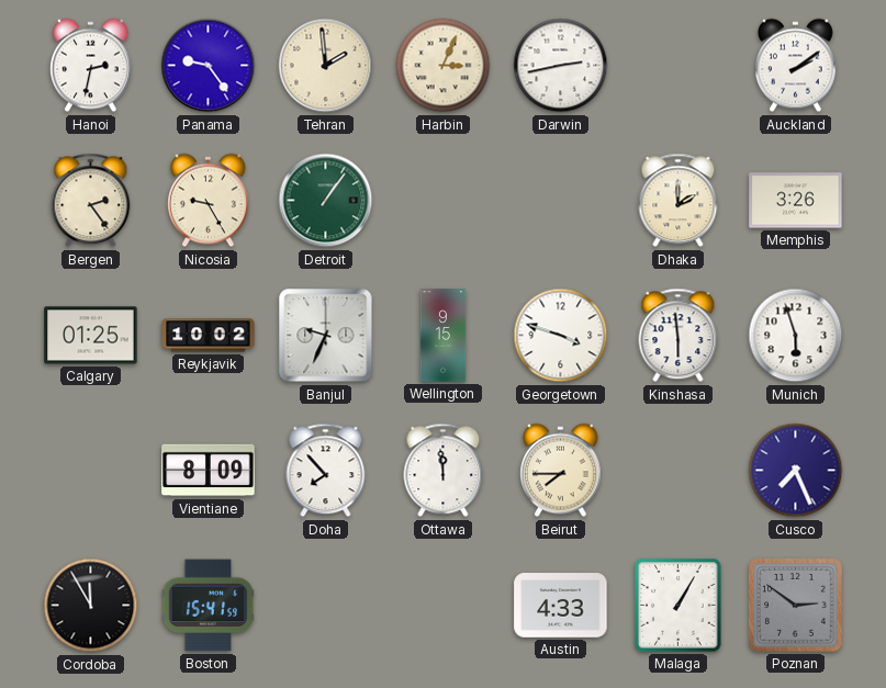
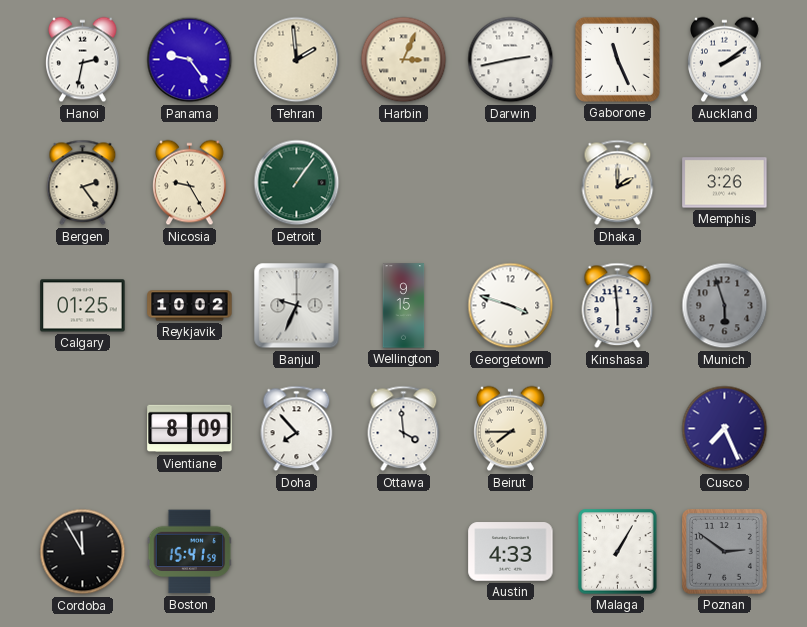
Gaborone: none -> 11:26
Munich dial: white -> grey
Ottawa: 11:59 -> 3:59
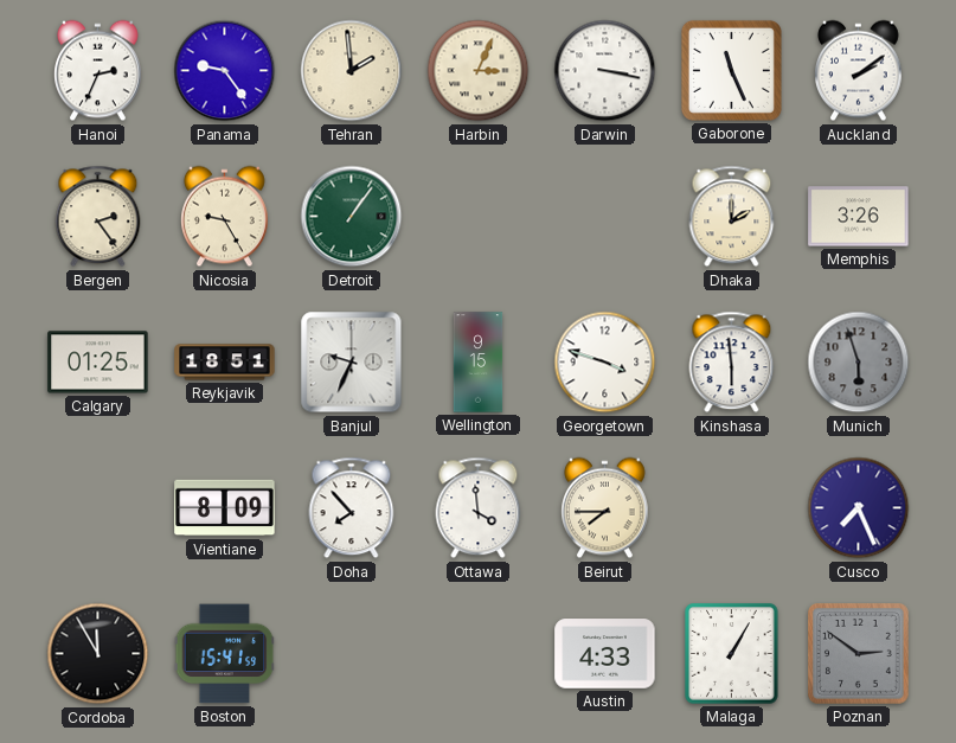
Hanoi: 2:32 -> 2:34
Darwin: 2:43 -> 3:17
Reykjavik: 10:02 -> 18:51
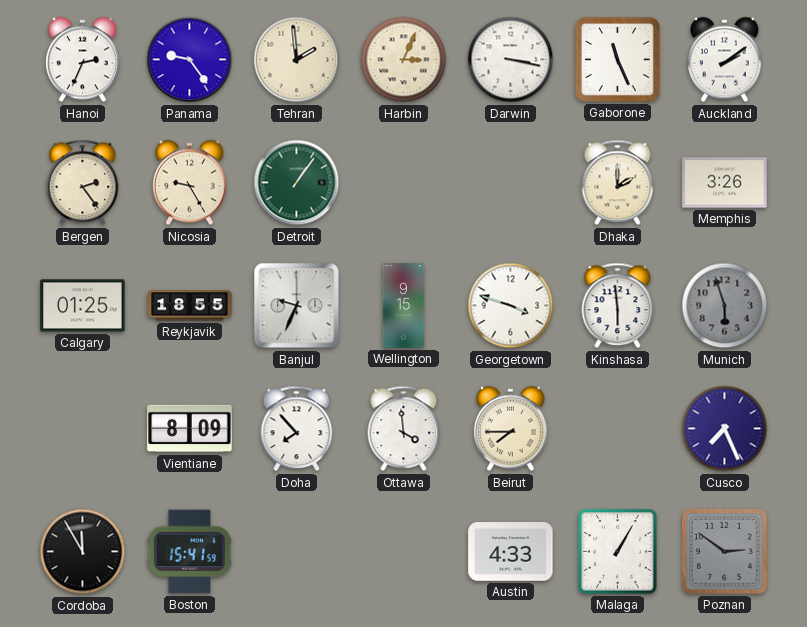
Reykjavik: 18:51 -> 18:55
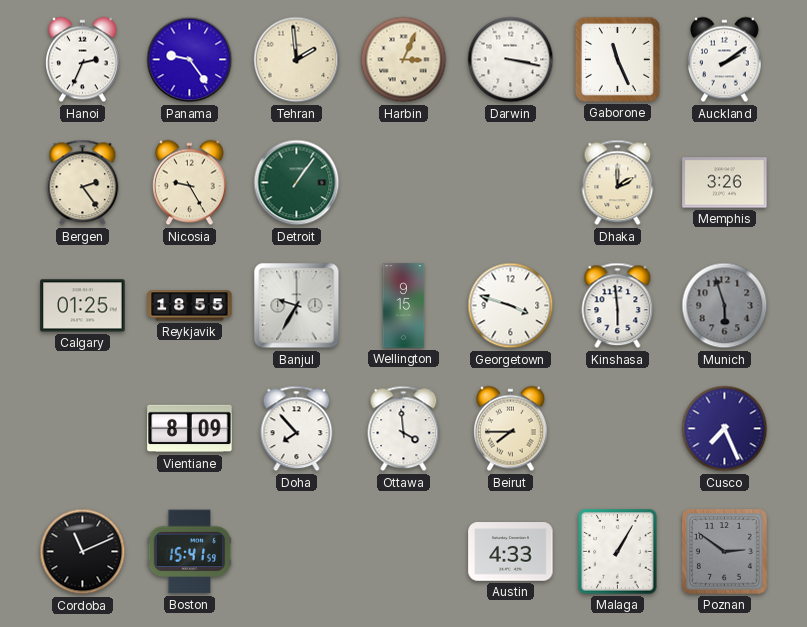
Banjul: 9:34 -> 9:35
Cordoba: 11:55 -> 11:11
